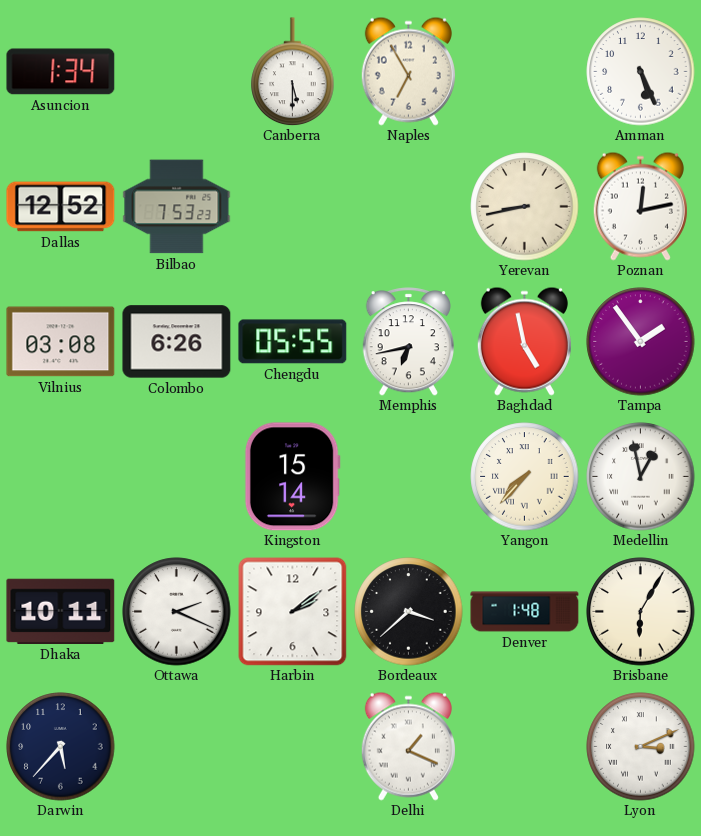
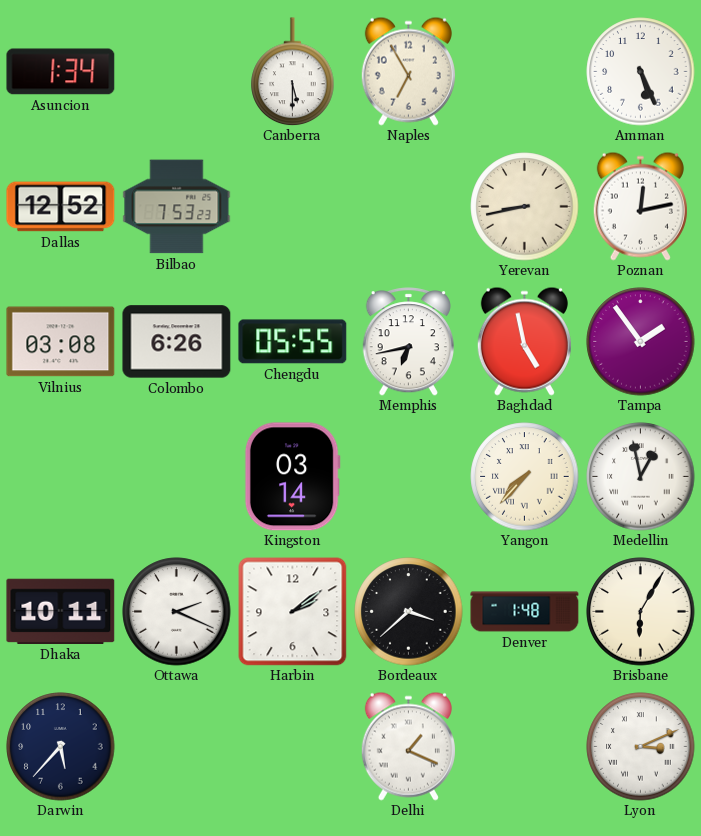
Kingston: 15:14 -> 03:14
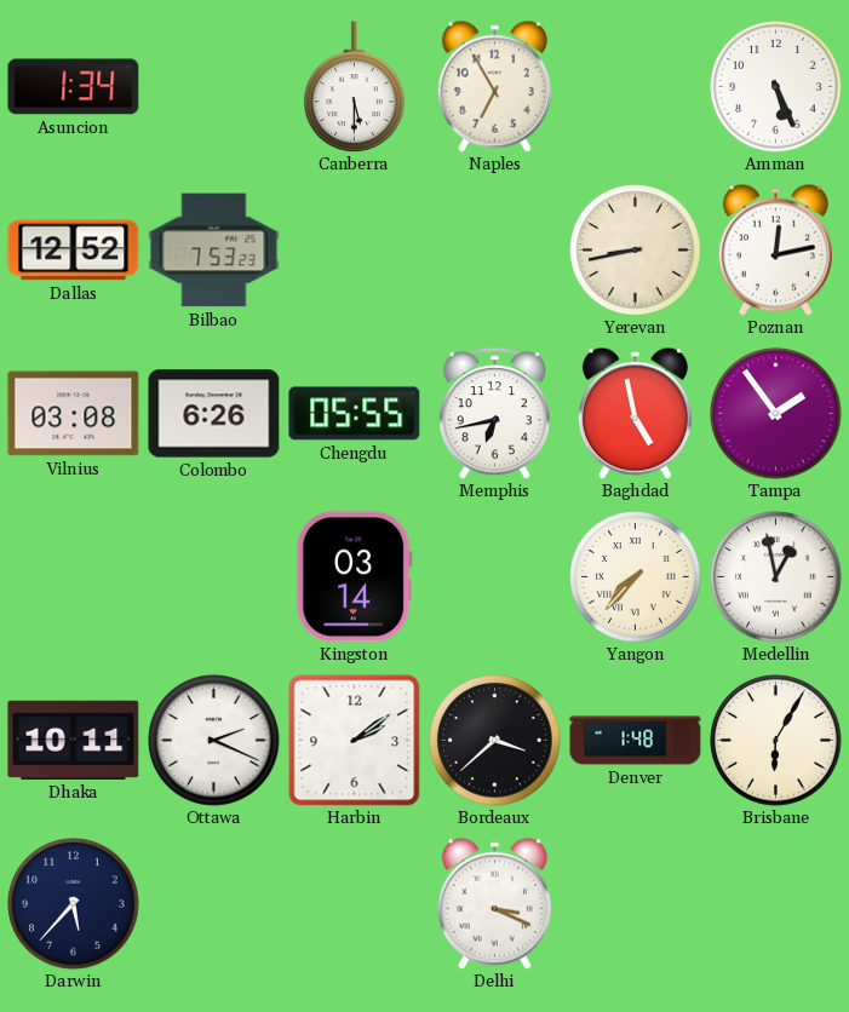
Delhi: 1:19 -> 3:19
Lyon: 3:11 -> none
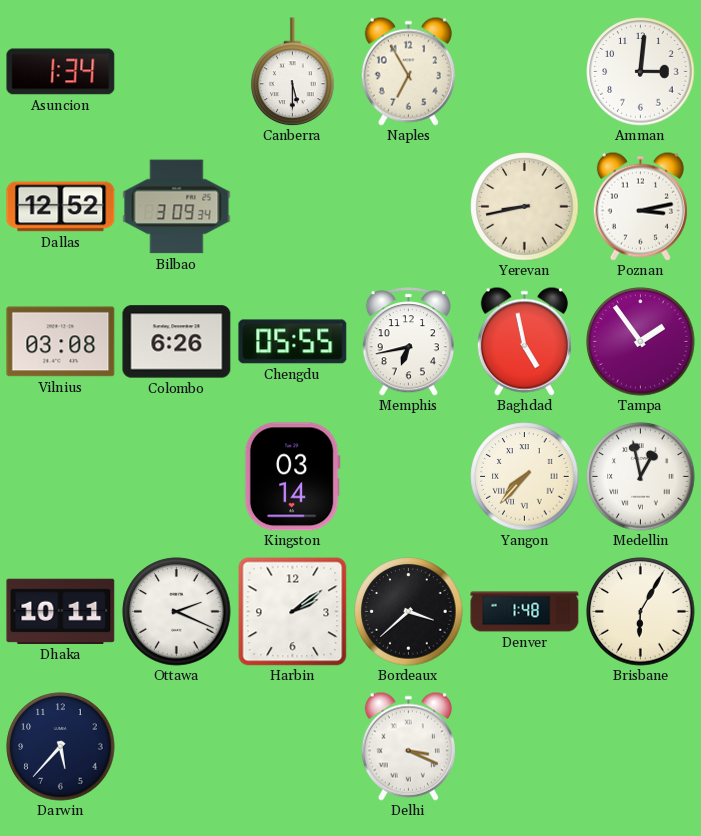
Amman: 5:26 -> 3:01
Bilbao: 7:53 -> 3:09
Poznan: 12:13 -> 3:13
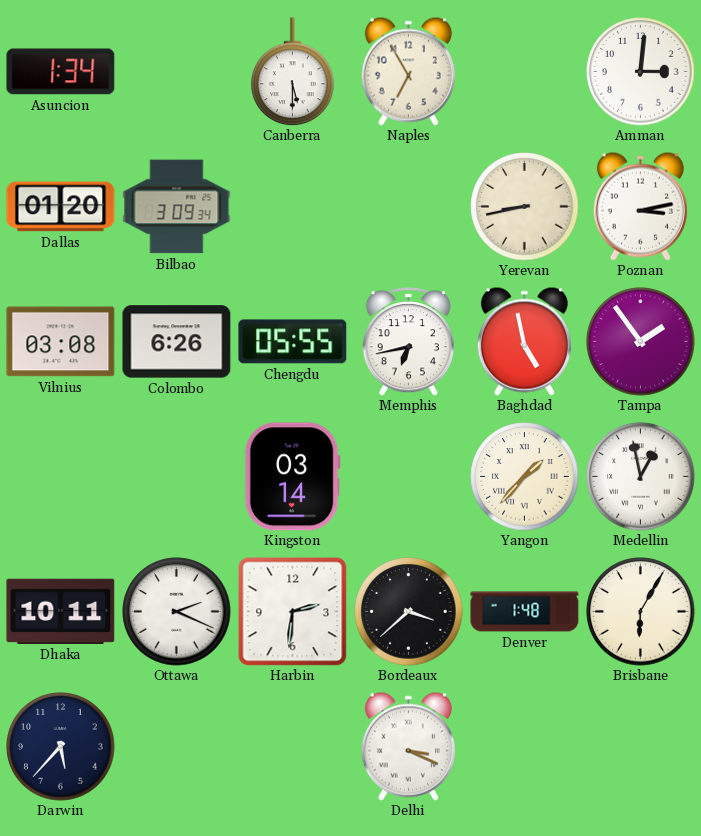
Dallas: 12:52 -> 01:20
Yangon: 7:37 -> 1:37
Harbin: 2:09 -> 2:31
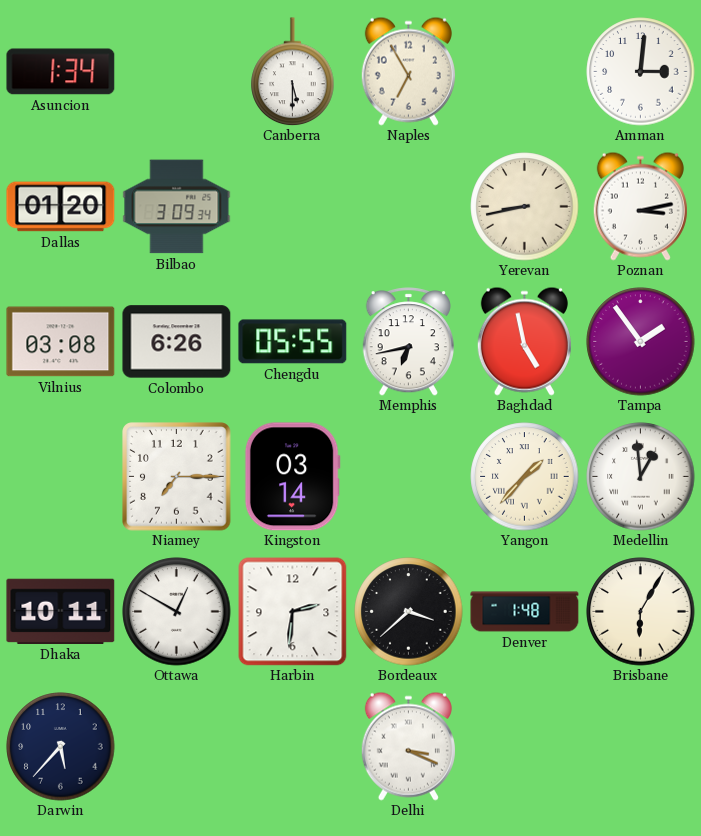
Niamey: none -> 7:15
Medellin: 12:58 -> 12:59
Ottawa: 2:19 -> 12:50
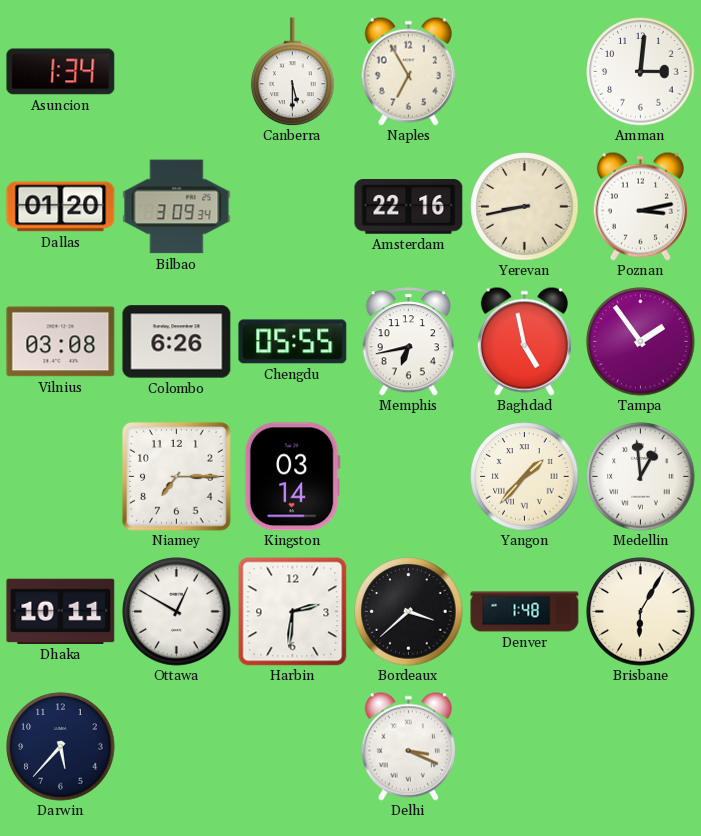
Amsterdam: none -> 22:16
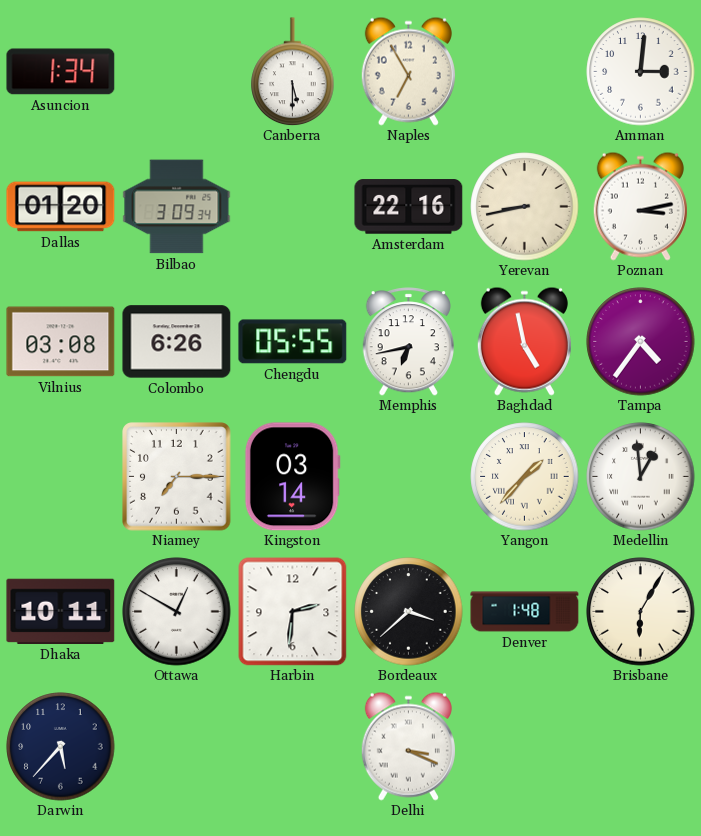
Tampa: 1:54 -> 4:36
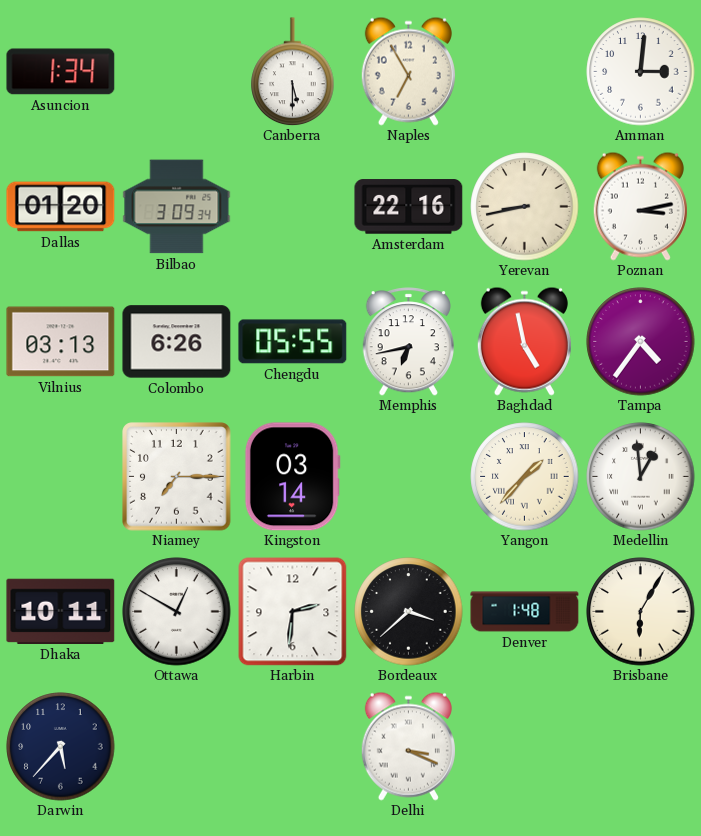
Vilnius: 03:08 -> 03:13
